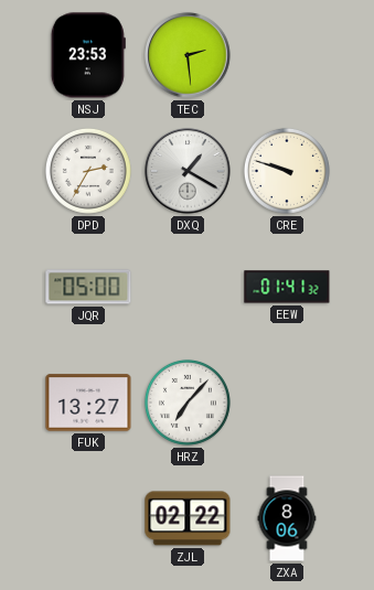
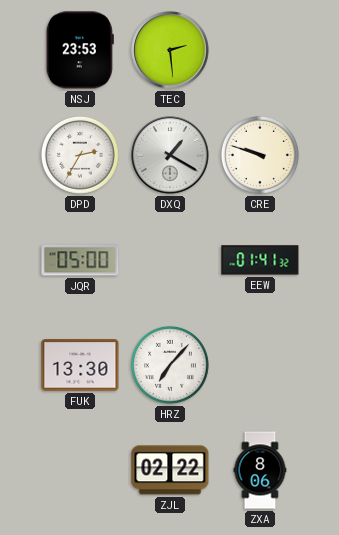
FUK: 13:27 -> 13:30
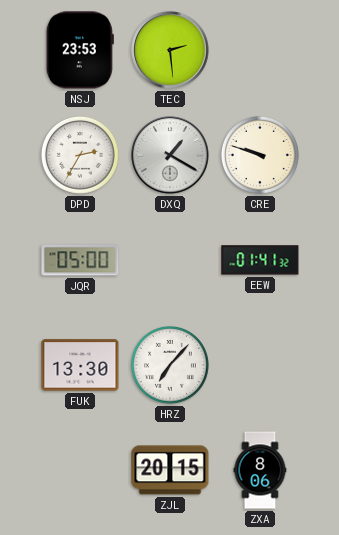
ZJL: 02:22 -> 20:15
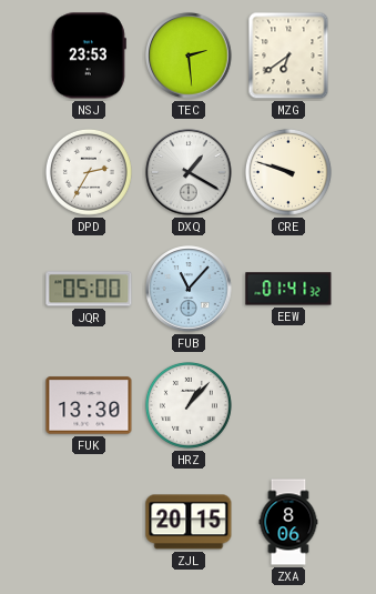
MZG: none -> 6:39
FUB: none -> 11:07
HRZ: 7:07 -> 1:07
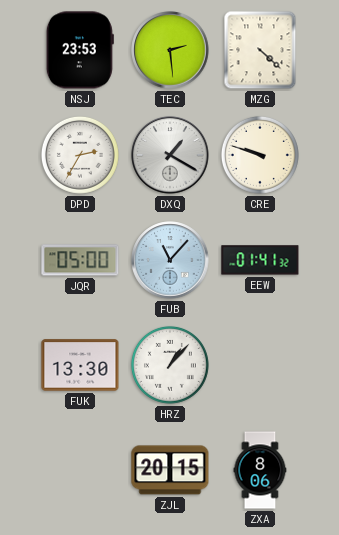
MZG: 6:39 -> 4:22
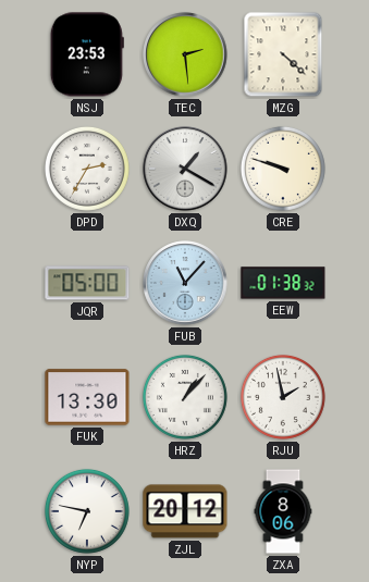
EEW: 01:41 -> 01:38
RJU: none -> 1:58
NYP: none -> 6:47
ZJL: 20:15 -> 20:12
